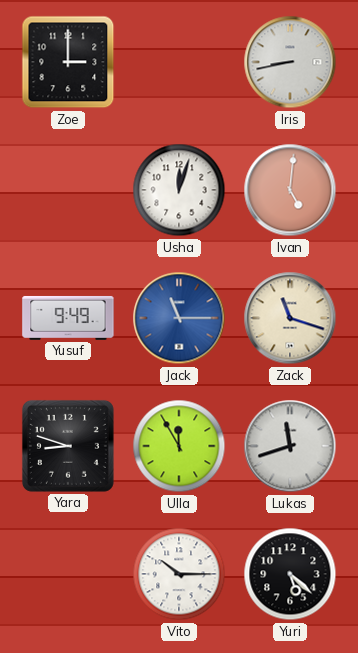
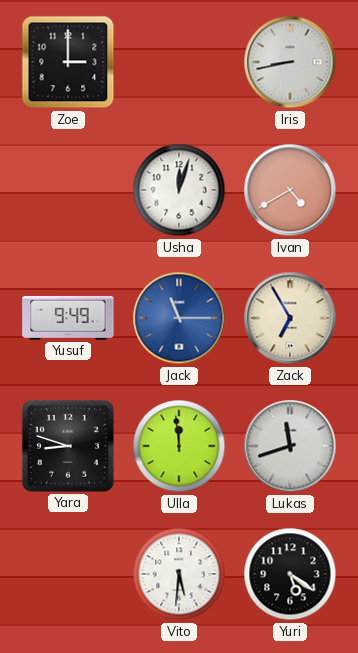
Ivan: 5:01 -> 4:40
Zack: 11:18 -> 6:55
Ulla: 11:55 -> 11:59
Vito: 10:15 -> 5:31
Yuri: 5:22 -> 5:21
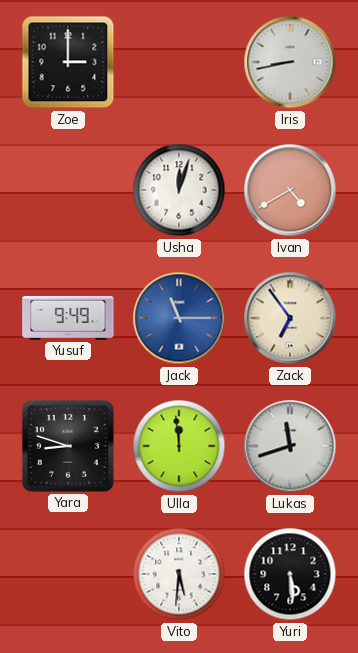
Zack: 6:55 -> 6:54
Yuri: 5:21 -> 5:29
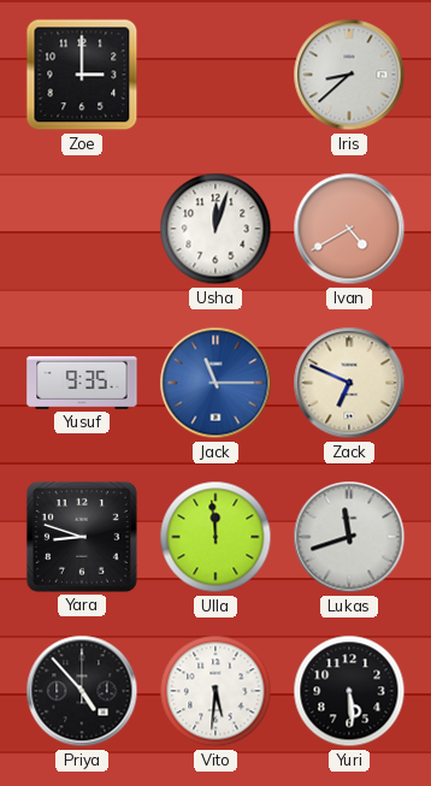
Iris: 8:43 -> 8:38
Yusuf: 9:49 -> 9:35
Zack: 6:54 -> 6:49
Priya: none -> 4:53
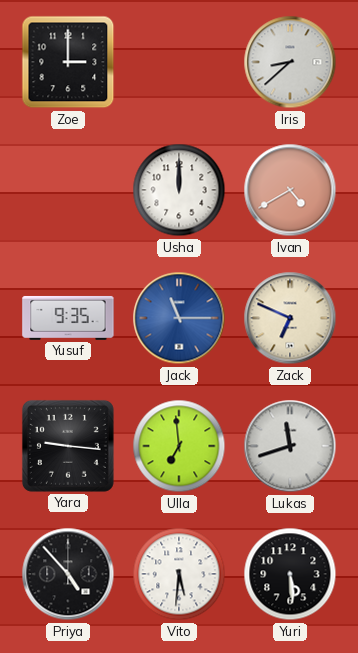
Usha: 12:03 -> 12:00
Yara: 8:48 -> 9:16
Ulla: 11:59 -> 6:59
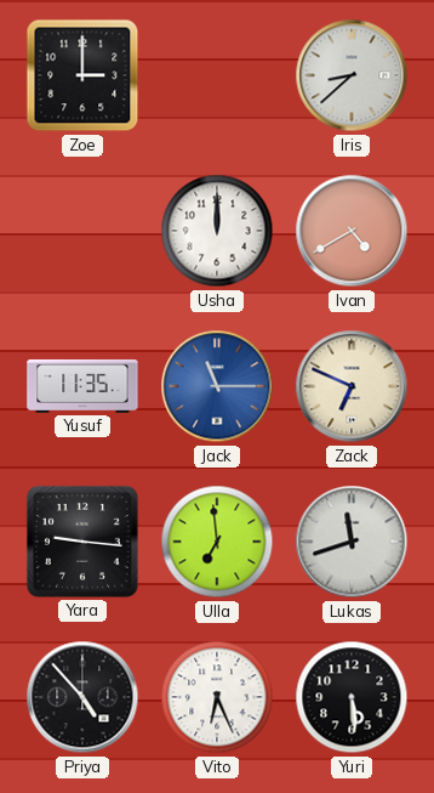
Yusuf: 9:35 -> 11:35
Vito: 5:31 -> 6:26
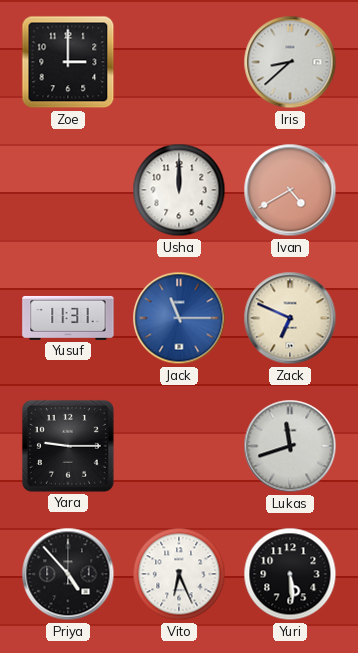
Yusuf: 11:35 -> 11:31
Yara: 9:16 -> 9:15
Ulla: 6:59 -> none
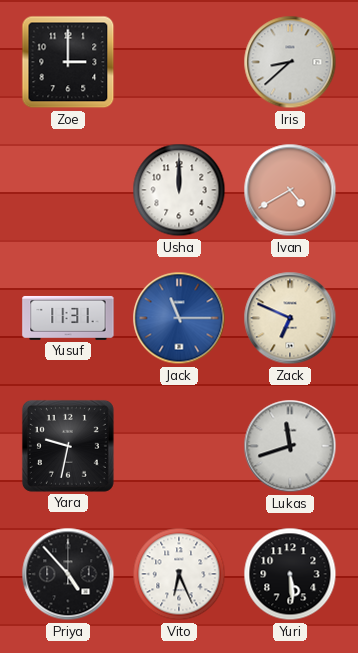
Yara: 9:15 -> 9:32
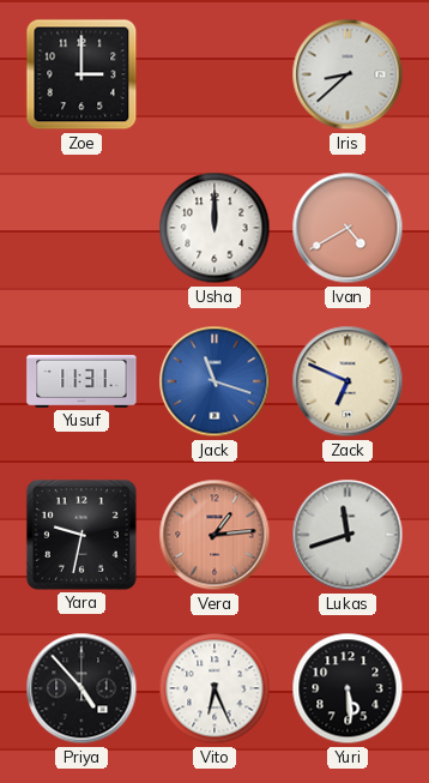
Jack: 11:15 -> 11:18
Vera: none -> 1:14
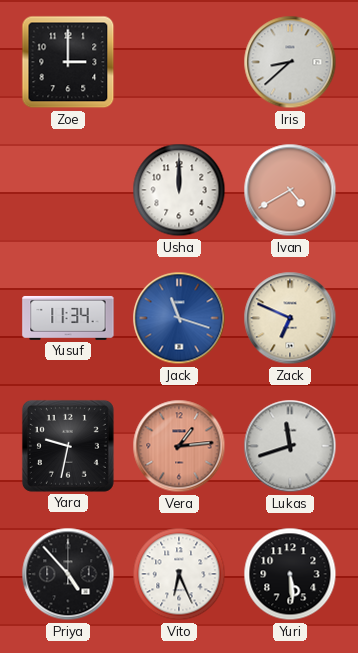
Yusuf: 11:31 -> 11:34
